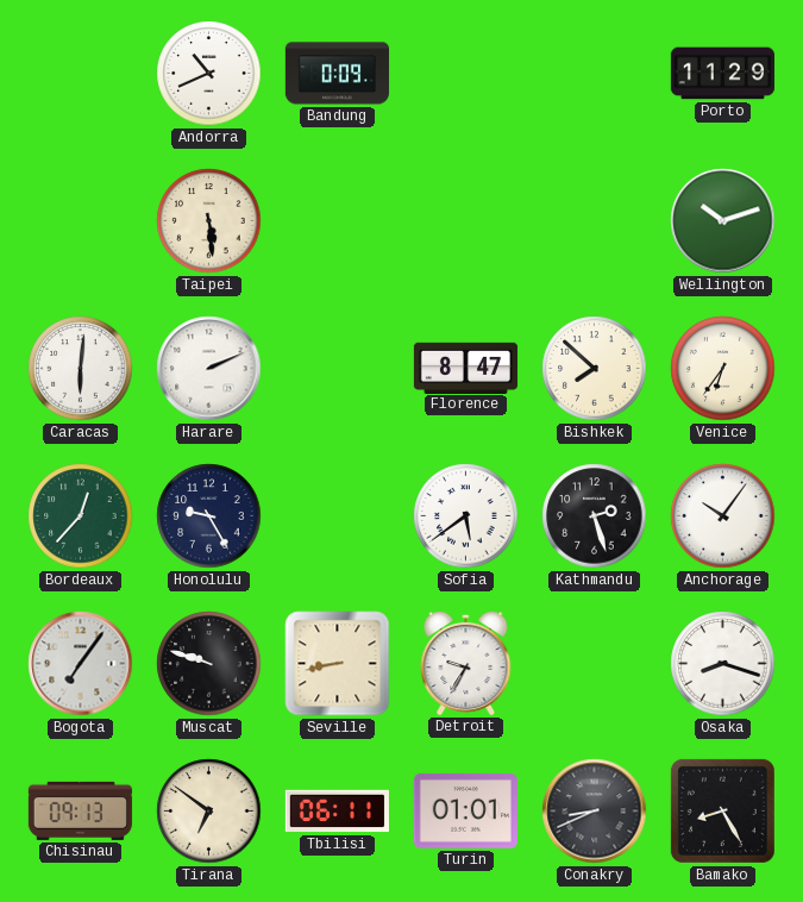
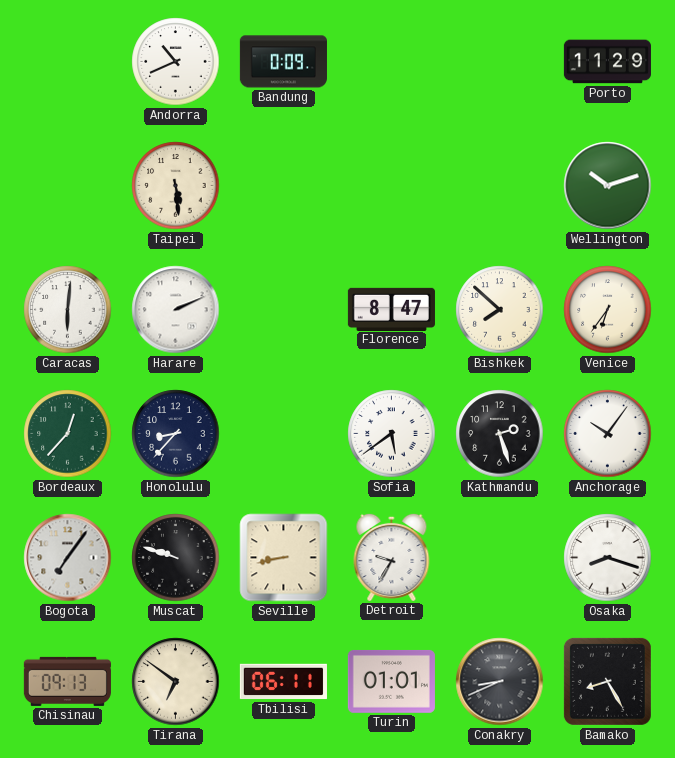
Honolulu: 9:25 -> 8:37
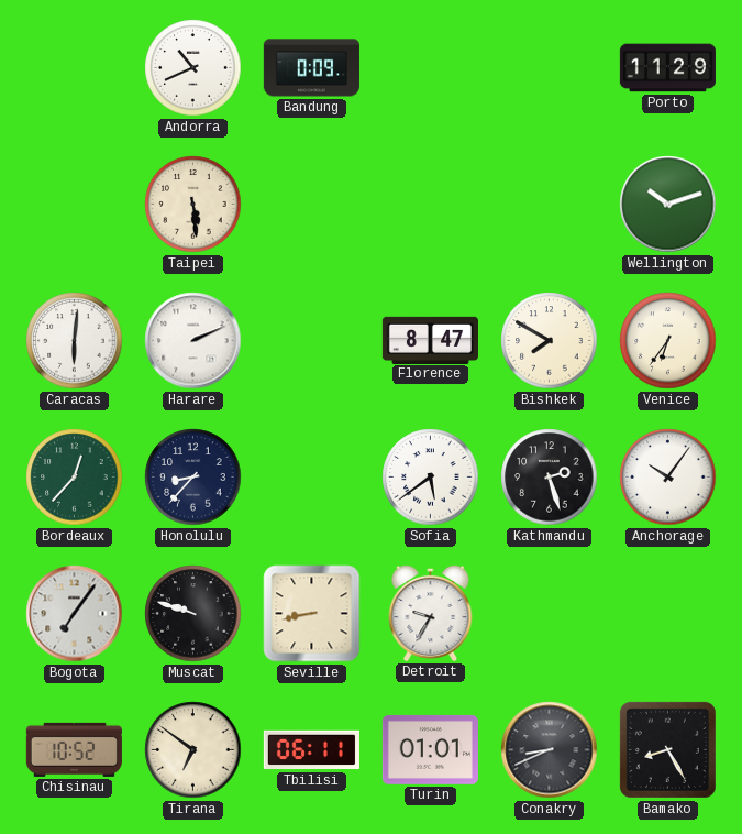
Bishkek: 7:52 -> 7:50
Osaka: 8:18 -> none
Chisinau: 09:13 -> 10:52
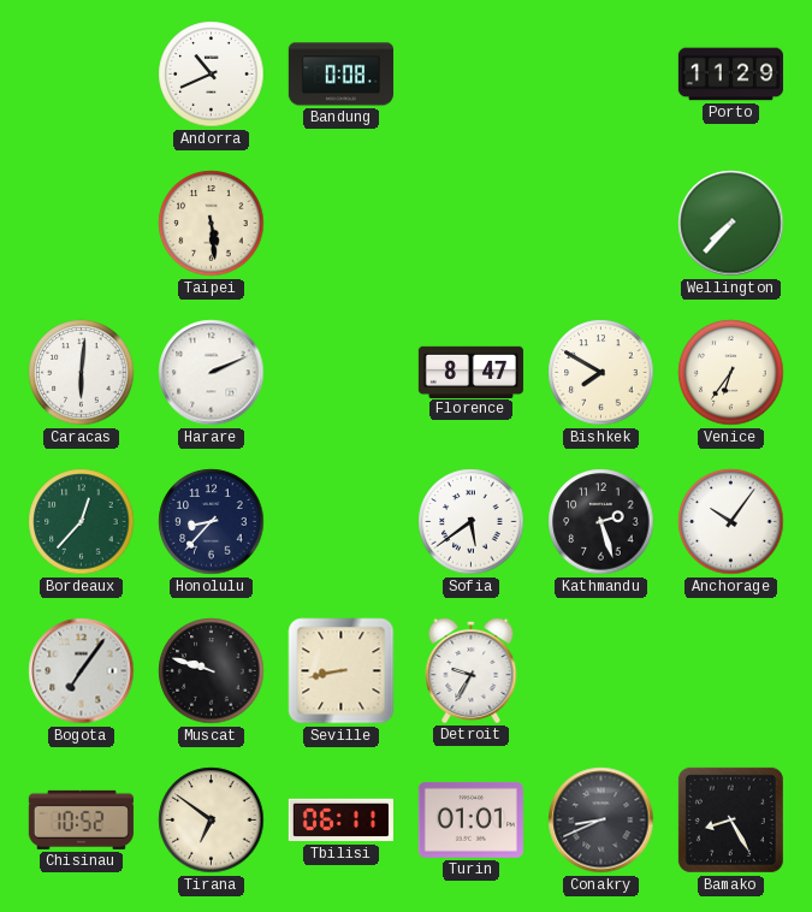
Bandung: 0:09 -> 0:08
Wellington: 10:12 -> 7:37
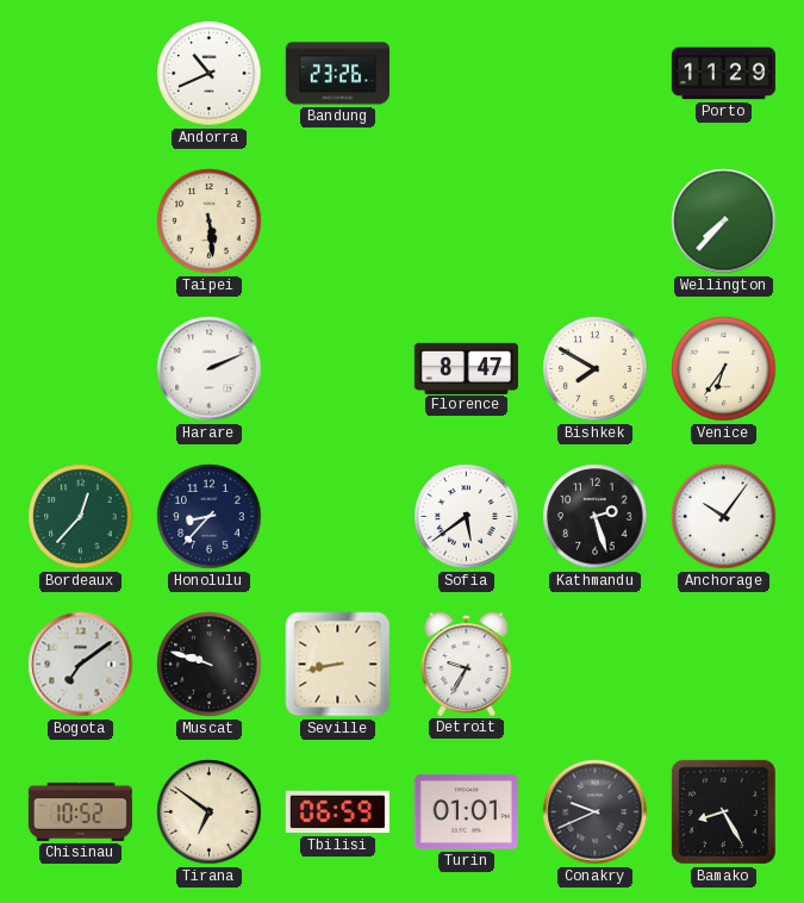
Bandung: 0:08 -> 23:26
Caracas: 6:01 -> none
Bogota: 7:06 -> 7:09
Tbilisi: 06:11 -> 06:59
Conakry: 8:41 -> 9:41
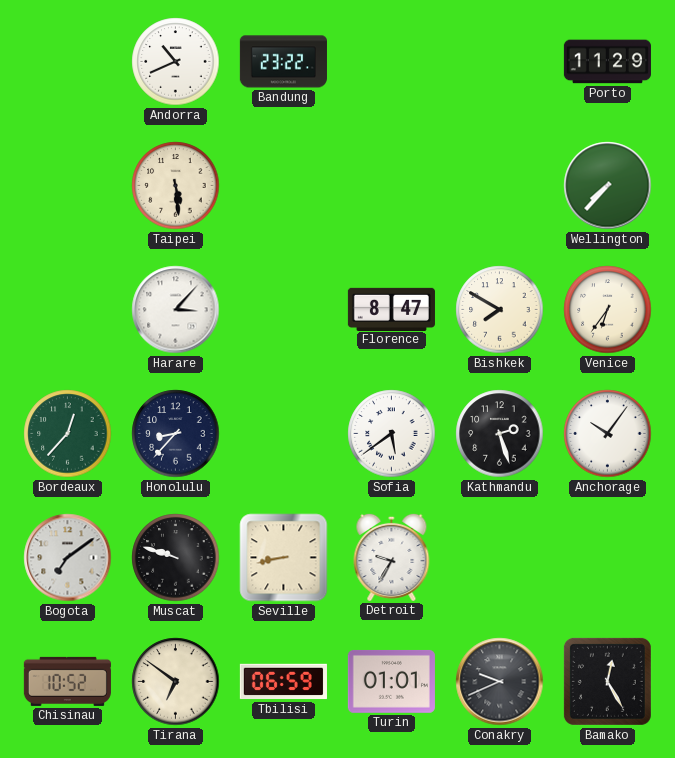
Bandung: 23:26 -> 23:22
Harare: 2:11 -> 3:07
Bamako: 8:25 -> 12:25
